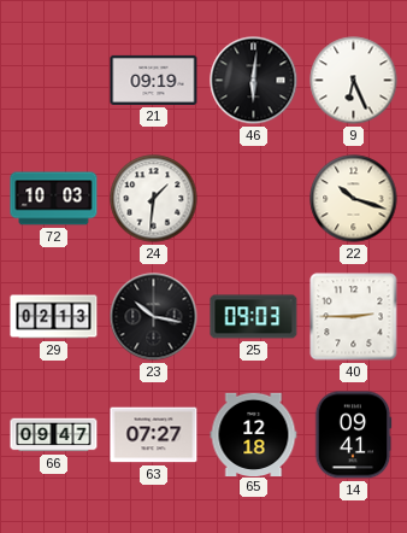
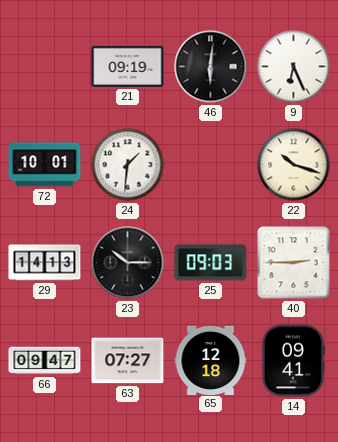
72: 10:03 -> 10:01
29: 02:13 -> 14:13
23: 10:17 -> 10:15
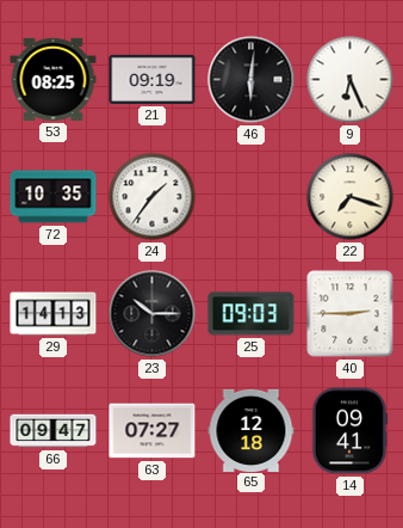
53: none -> 08:25
72: 10:01 -> 10:35
24: 1:31 -> 1:36
22: 10:18 -> 7:18
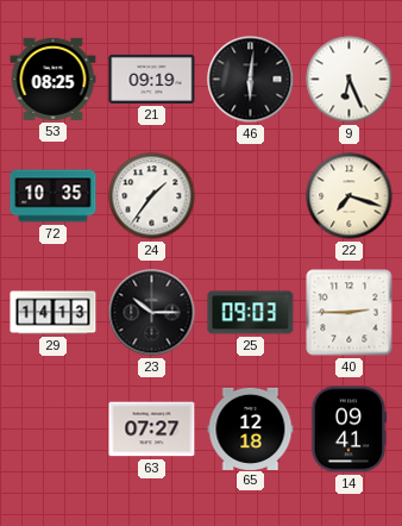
66: 09:47 -> none
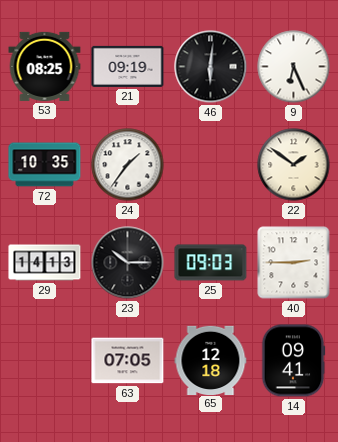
22: 7:18 -> 1:51
63: 07:27 -> 07:05
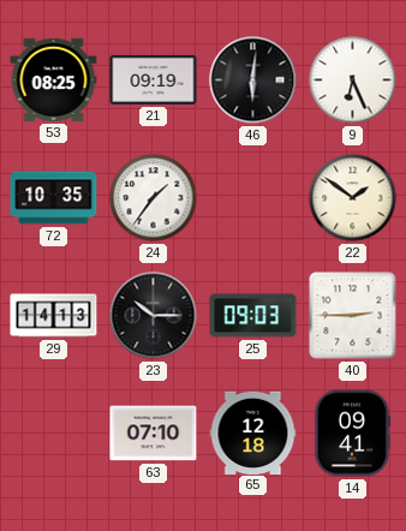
63: 07:05 -> 07:10
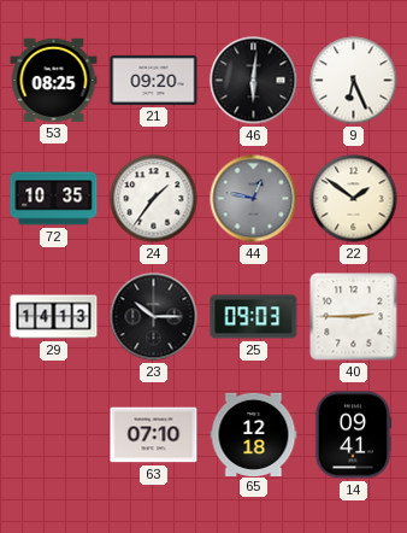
21: 09:19 -> 09:20
44: none -> 12:47
